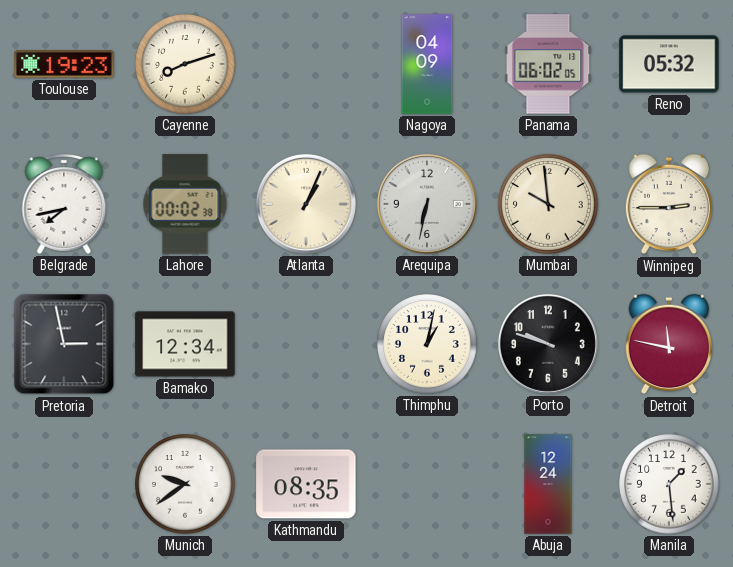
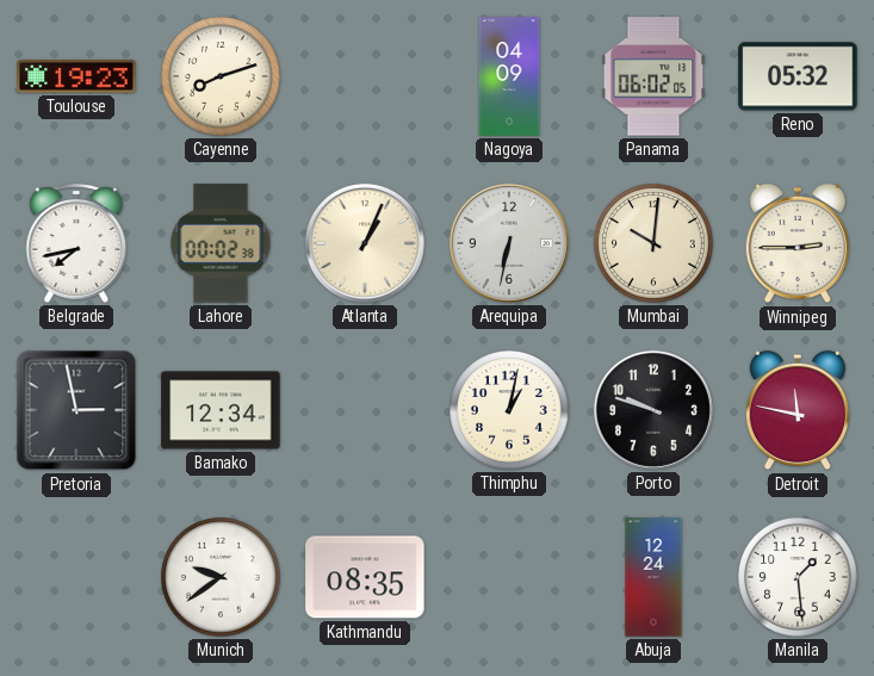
Mumbai: 9:59 -> 10:01
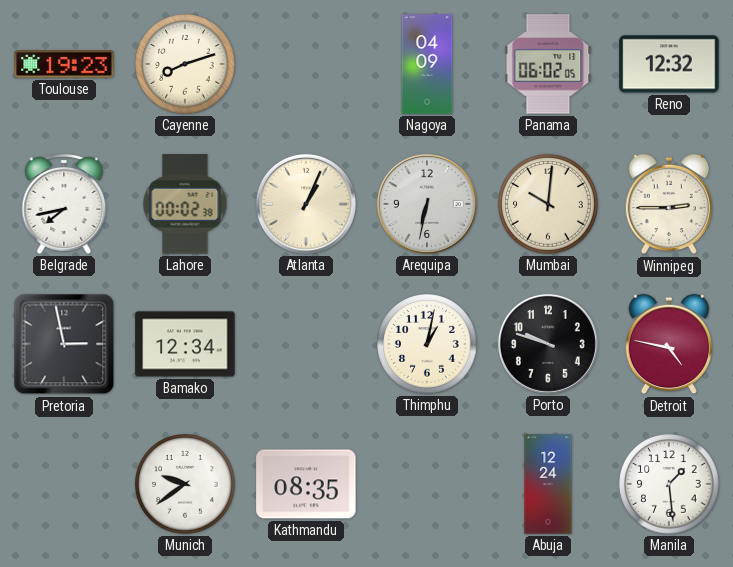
Reno: 05:32 -> 12:32
Detroit: 11:47 -> 4:47
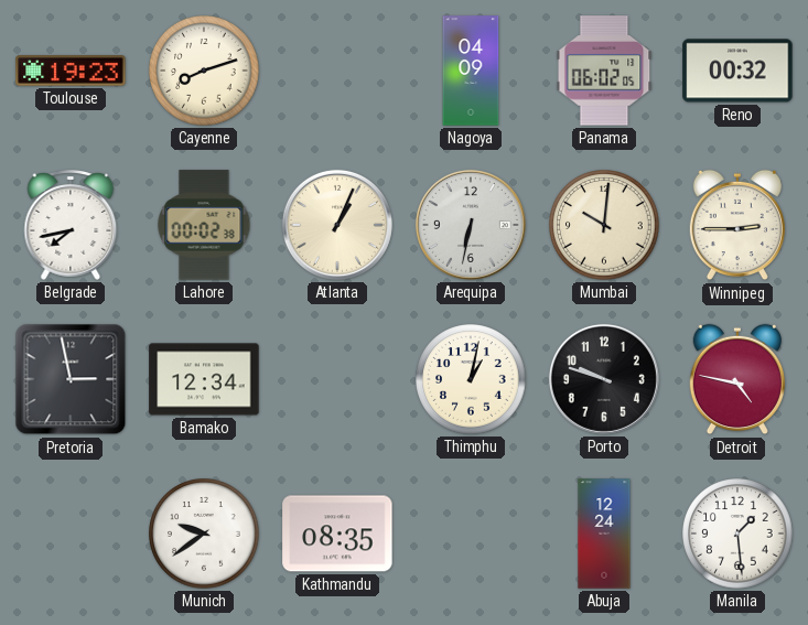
Reno: 12:32 -> 00:32
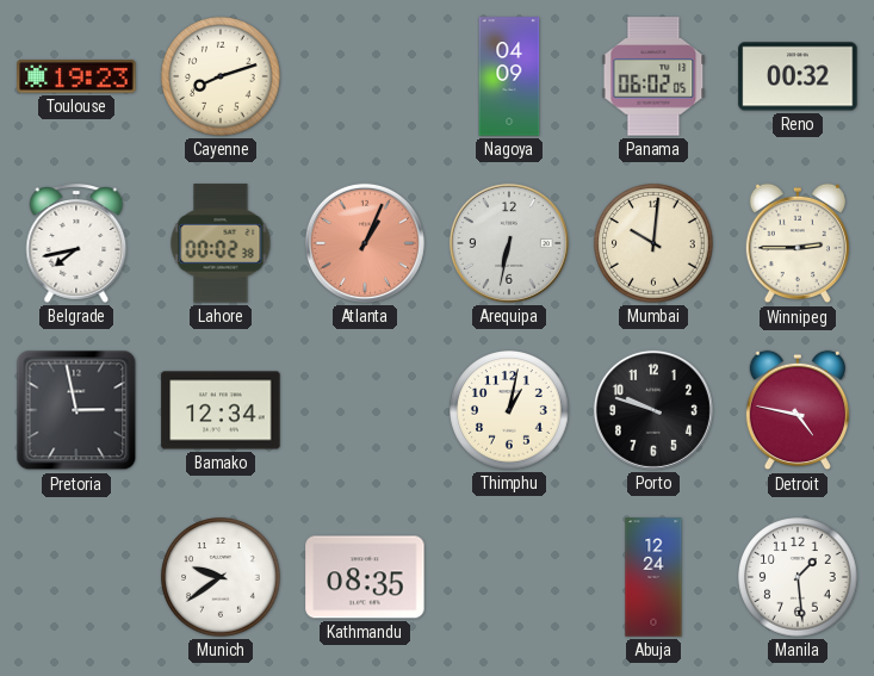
Atlanta dial: cream -> salmon
